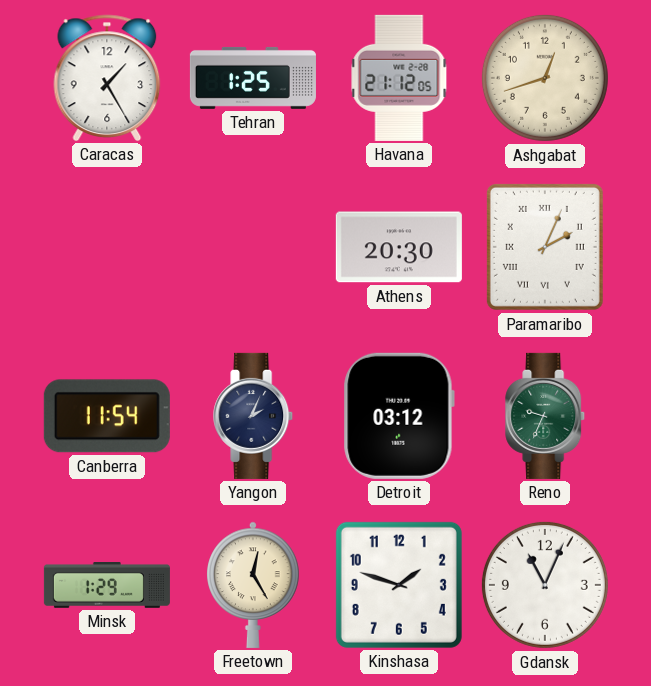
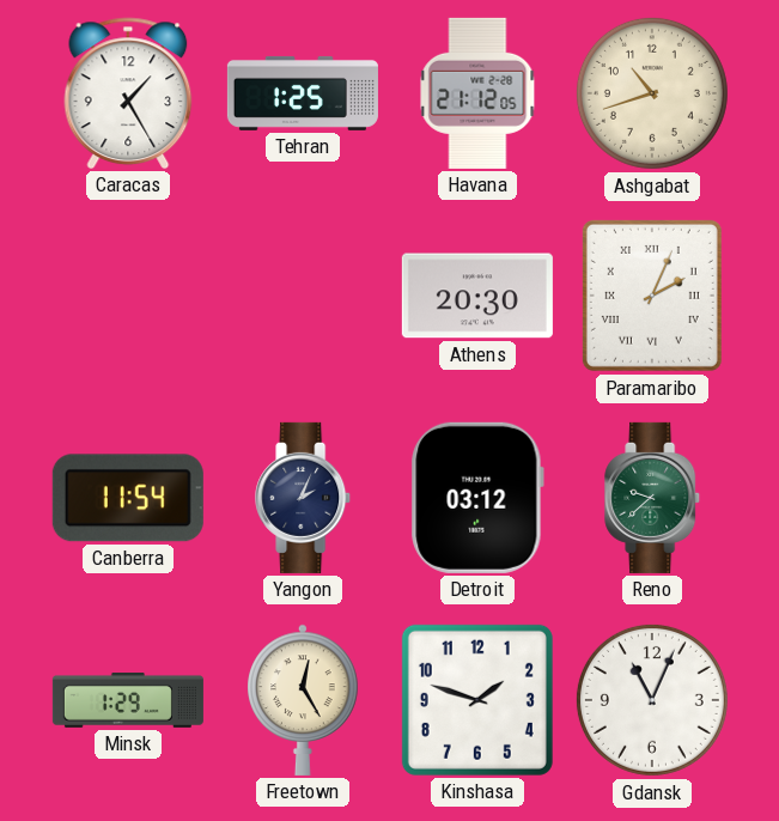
Ashgabat: 12:42 -> 10:42
Reno: 9:34 -> 9:38
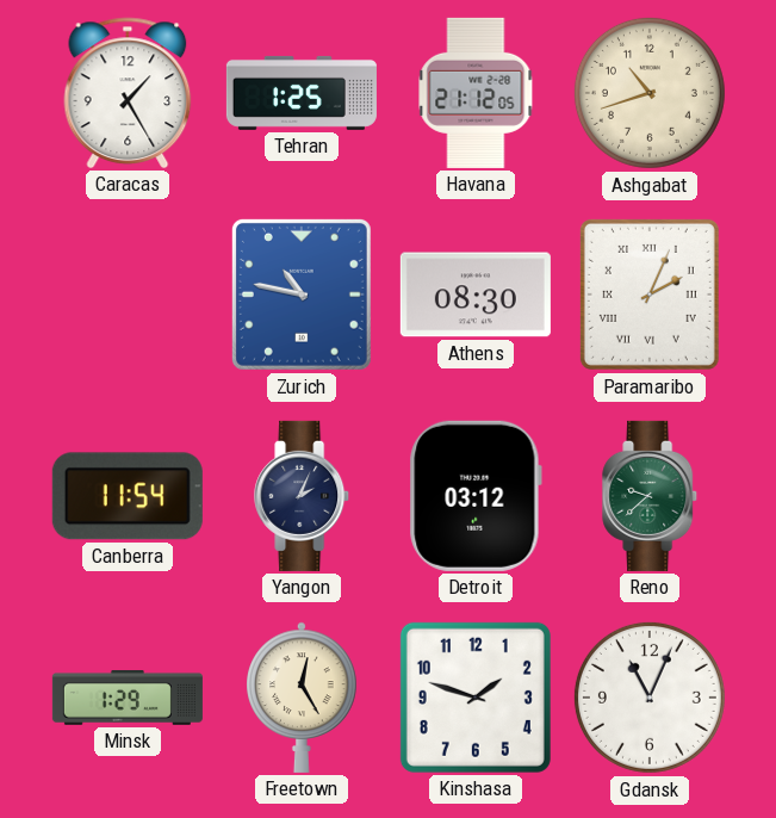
Zurich: none -> 10:47
Athens: 20:30 -> 08:30
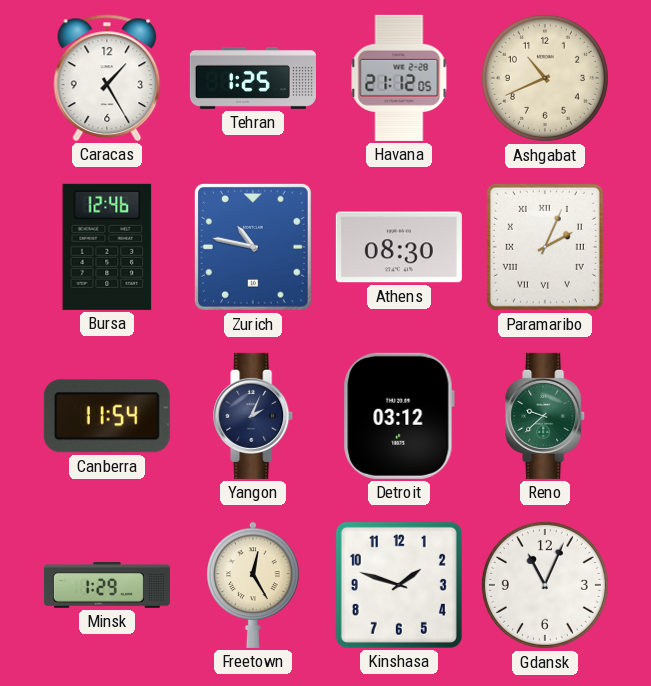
Ashgabat: 10:42 -> 10:41
Bursa: none -> 12:46
